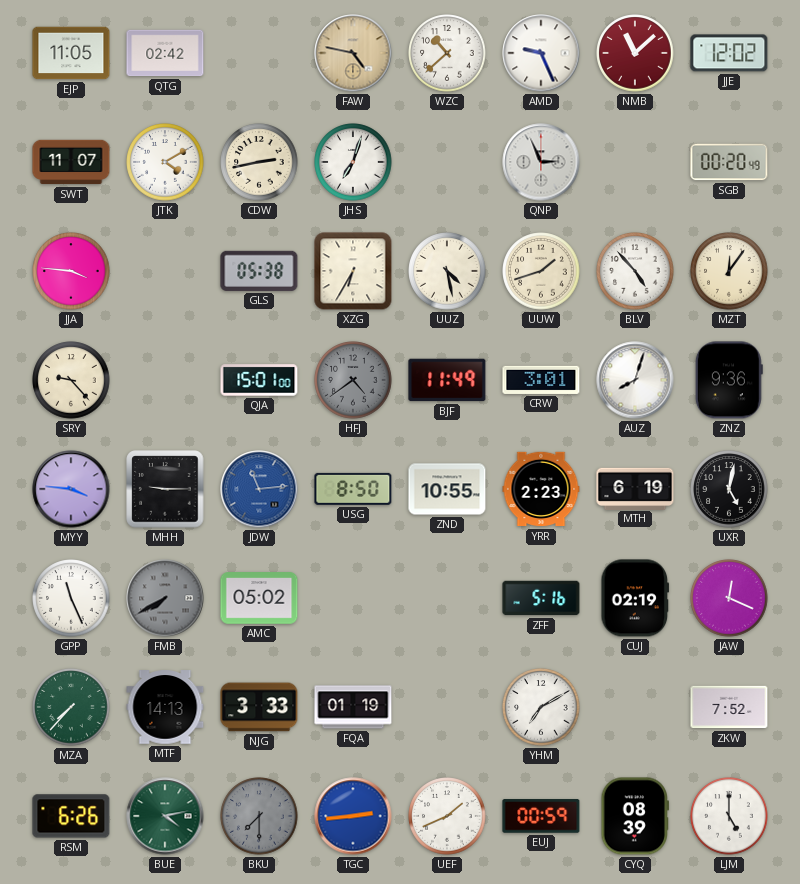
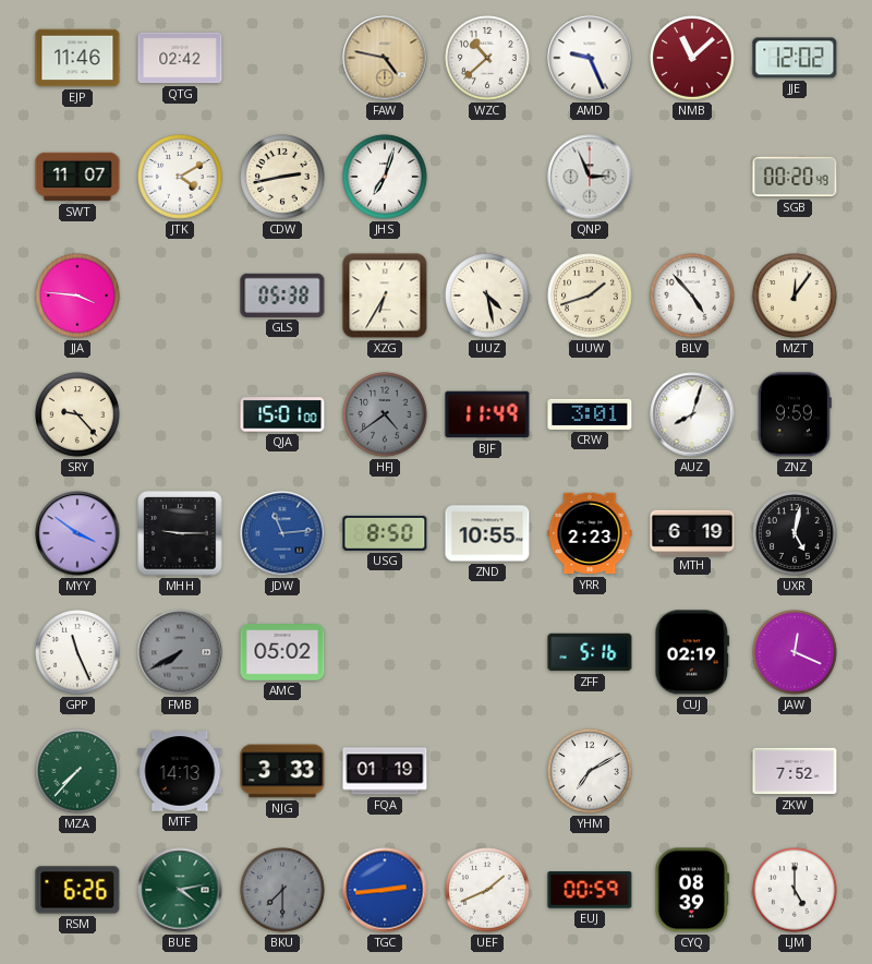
EJP: 11:05 -> 11:46
ZNZ: 9:36 -> 9:59
MYY: 3:46 -> 3:51
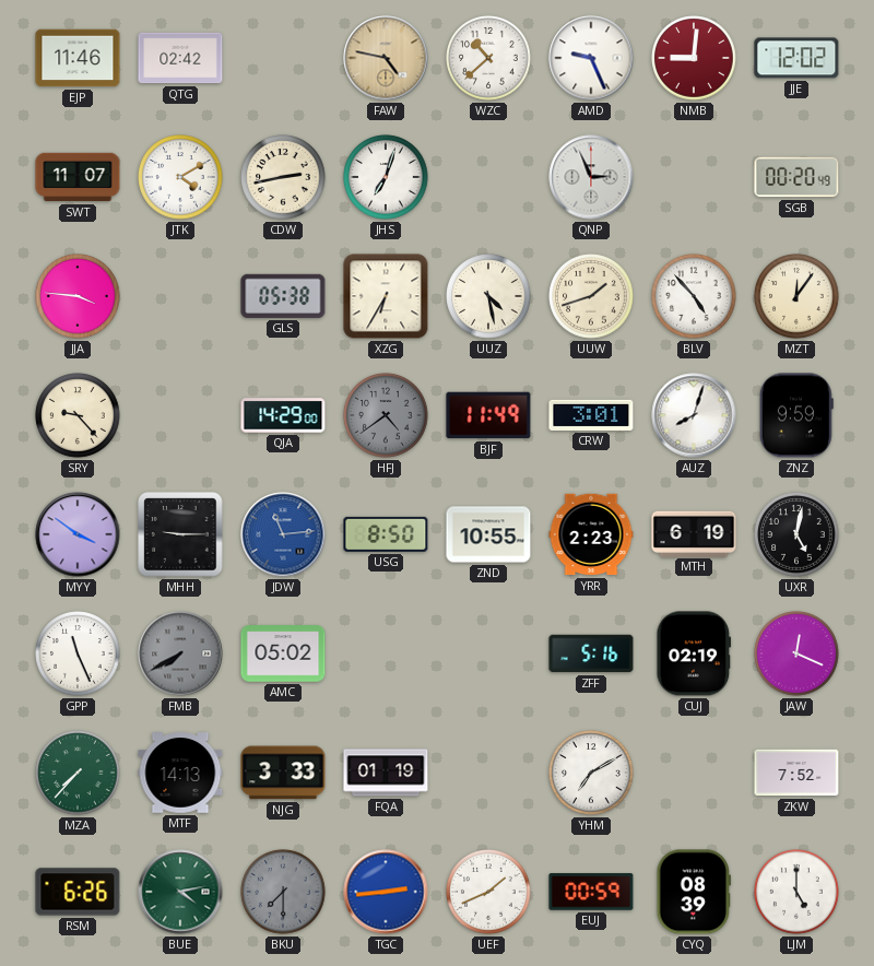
NMB: 11:08 -> 9:01
QJA: 15:01 -> 14:29
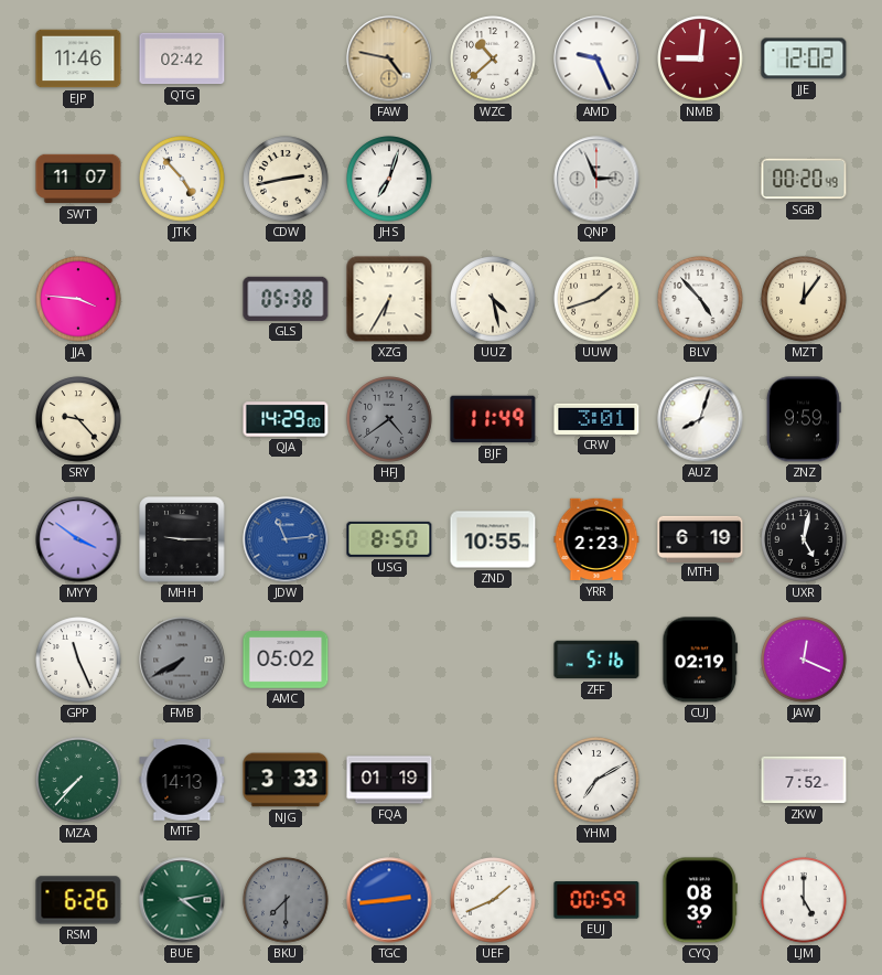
JTK: 4:10 -> 4:53
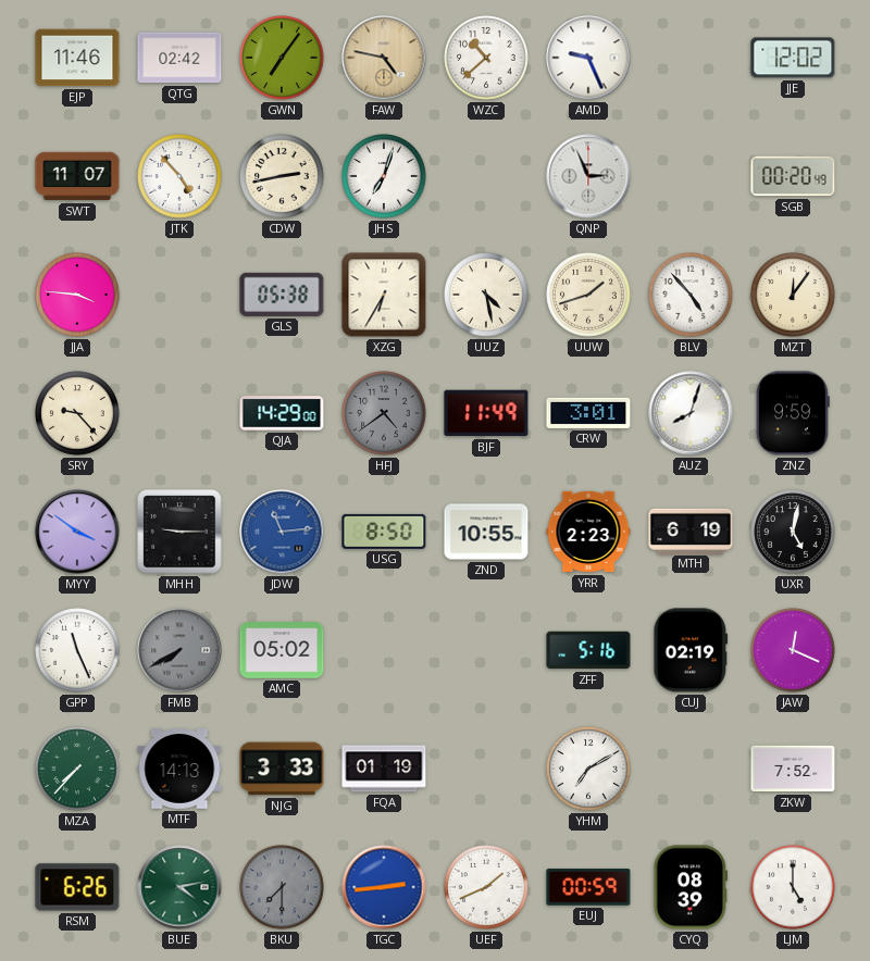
GWN: none -> 7:06
NMB: 9:01 -> none
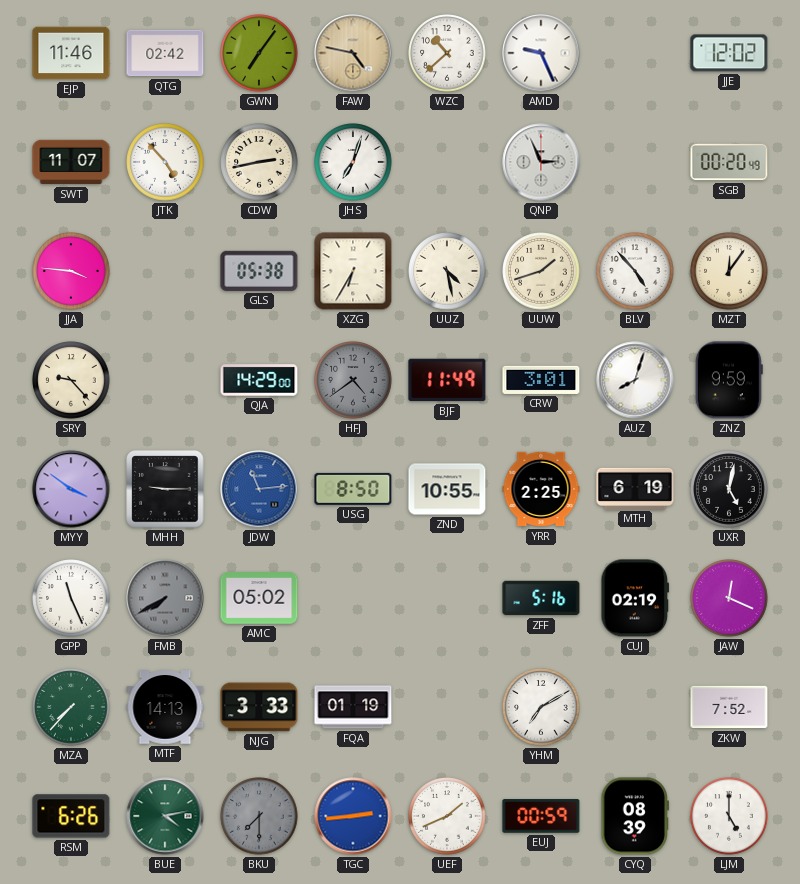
YRR: 2:23 -> 2:25
